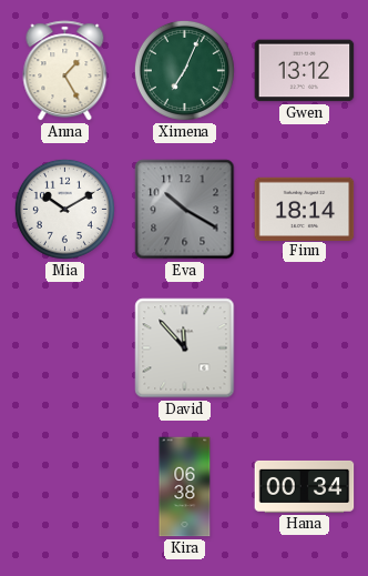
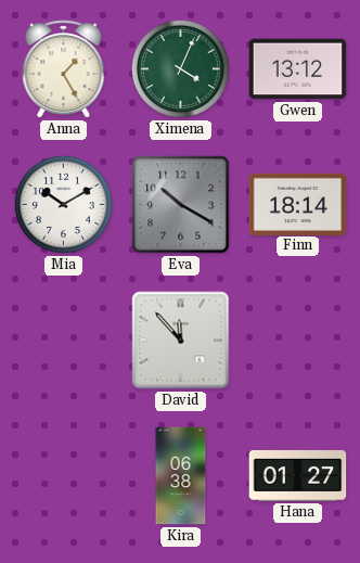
Ximena: 7:04 -> 4:04
Hana: 00:34 -> 01:27
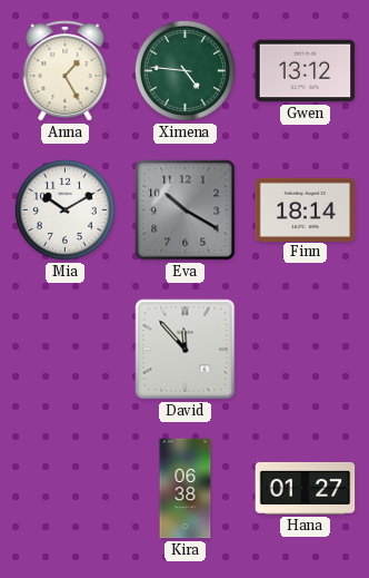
Ximena: 4:04 -> 4:46
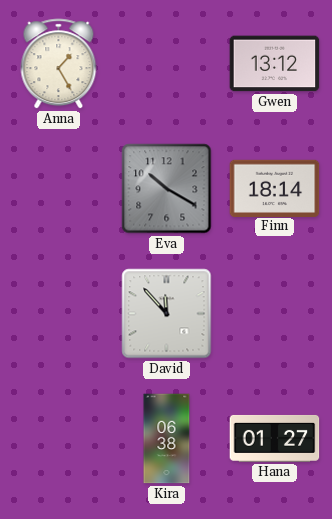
Ximena: 4:46 -> none
Mia: 10:10 -> none
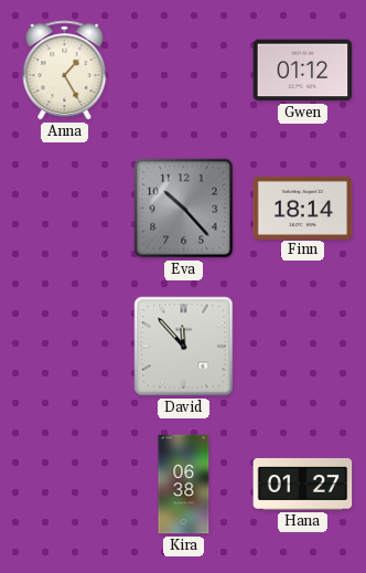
Gwen: 13:12 -> 01:12
Eva: 10:20 -> 10:23
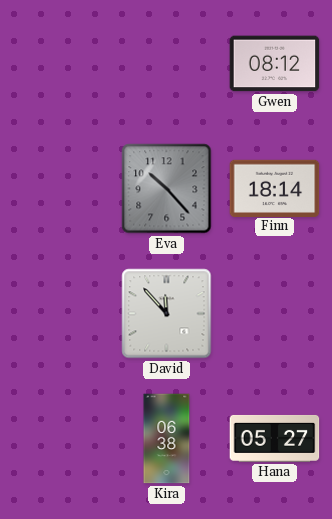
Anna: 1:25 -> none
Gwen: 01:12 -> 08:12
Hana: 01:27 -> 05:27
